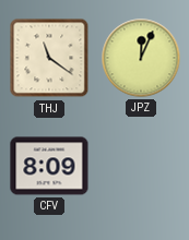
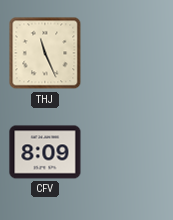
THJ: 11:21 -> 11:26
JPZ: 12:04 -> none
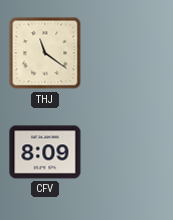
THJ: 11:26 -> 11:21
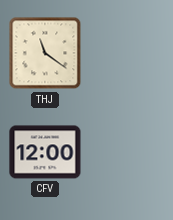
CFV: 8:09 -> 12:00
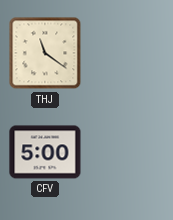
CFV: 12:00 -> 5:00
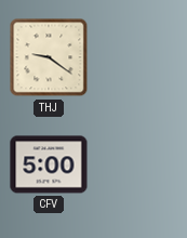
THJ: 11:21 -> 9:21
